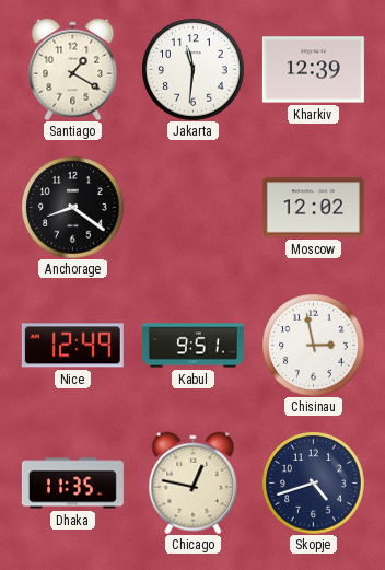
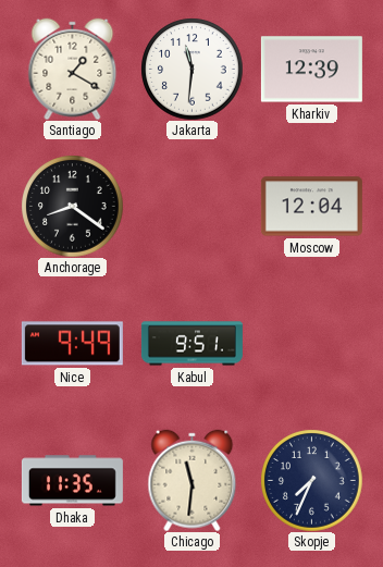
Moscow: 12:02 -> 12:04
Nice: 12:49 -> 9:49
Chisinau: 2:58 -> none
Chicago: 12:47 -> 11:31
Skopje: 4:42 -> 7:34
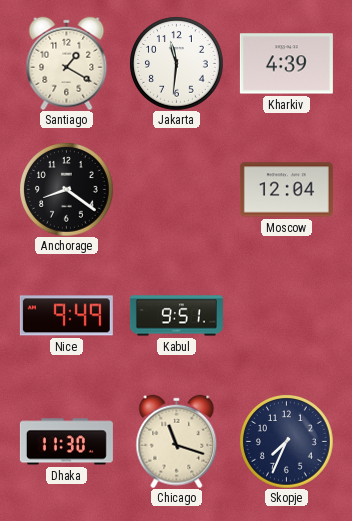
Kharkiv: 12:39 -> 4:39
Dhaka: 11:35 -> 11:30
Chicago: 11:31 -> 11:18
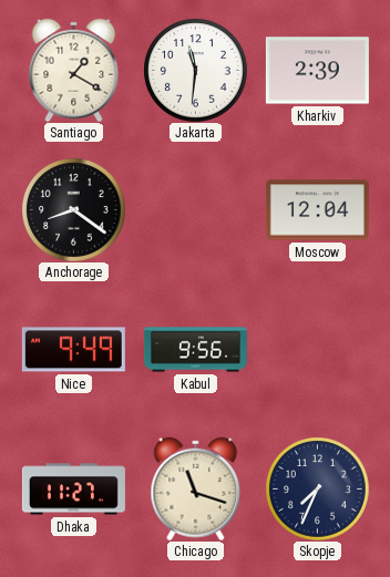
Kharkiv: 4:39 -> 2:39
Kabul: 9:51 -> 9:56
Dhaka: 11:30 -> 11:27
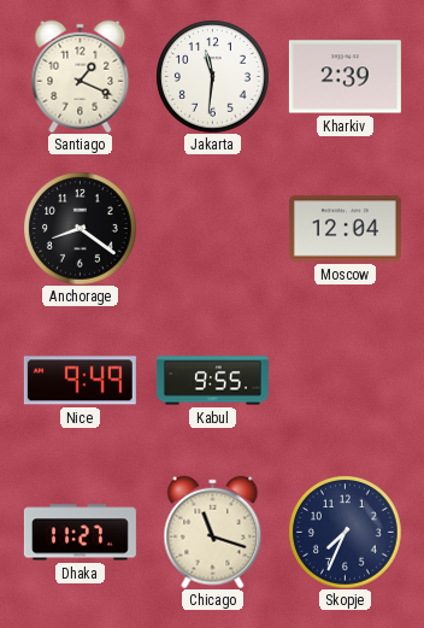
Santiago: 1:20 -> 1:19
Kabul: 9:56 -> 9:55
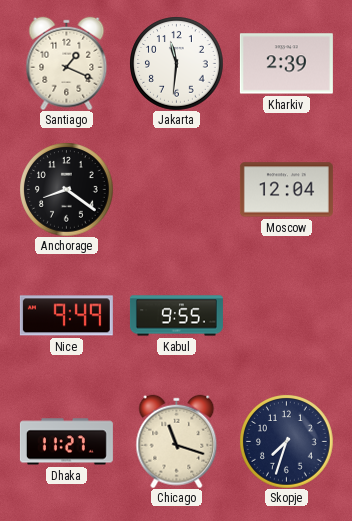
Skopje: 7:34 -> 7:33
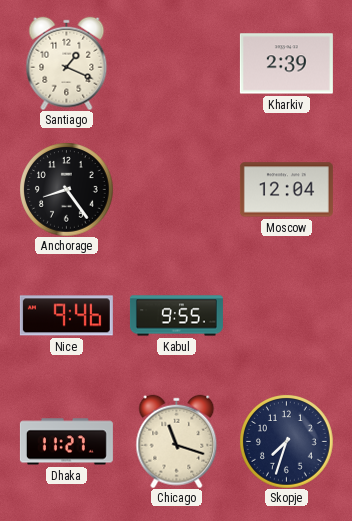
Jakarta: 11:31 -> none
Anchorage: 8:21 -> 8:24
Nice: 9:49 -> 9:46
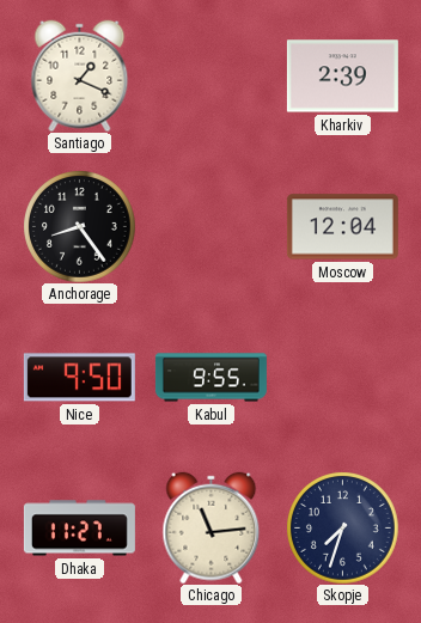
Nice: 9:46 -> 9:50
Chicago: 11:18 -> 11:14
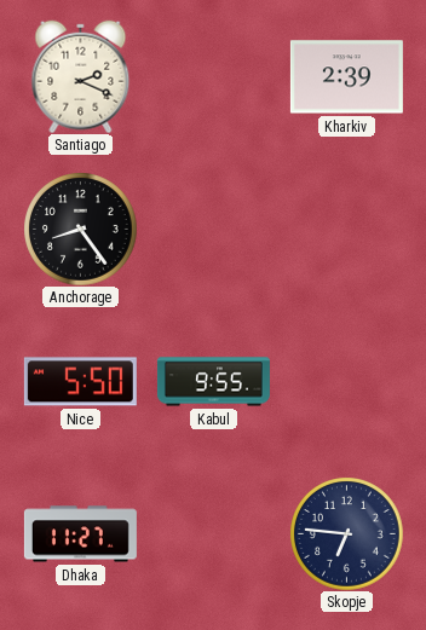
Santiago: 1:19 -> 2:19
Moscow: 12:04 -> none
Nice: 9:50 -> 5:50
Chicago: 11:14 -> none
Skopje: 7:33 -> 6:46
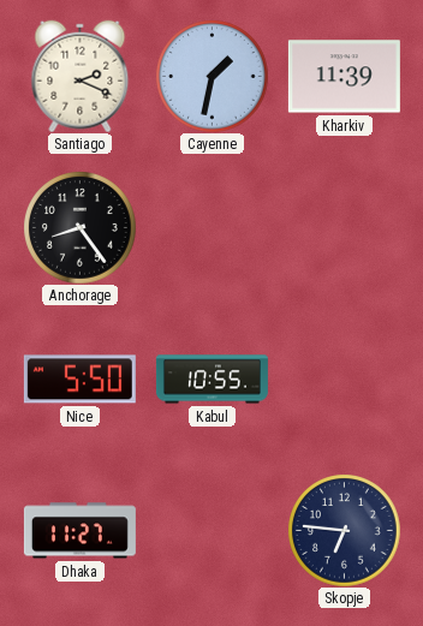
Cayenne: none -> 1:32
Kharkiv: 2:39 -> 11:39
Kabul: 9:55 -> 10:55
